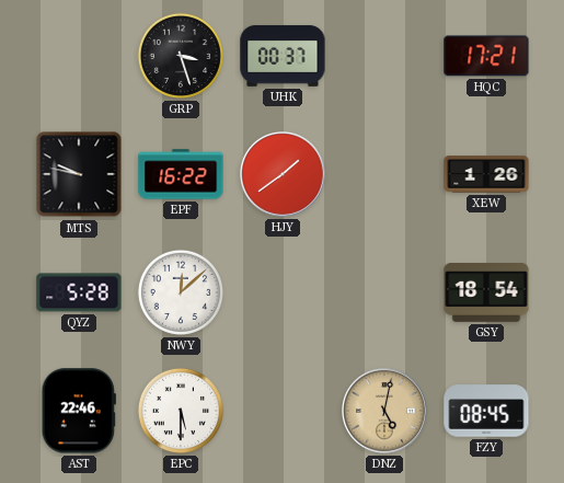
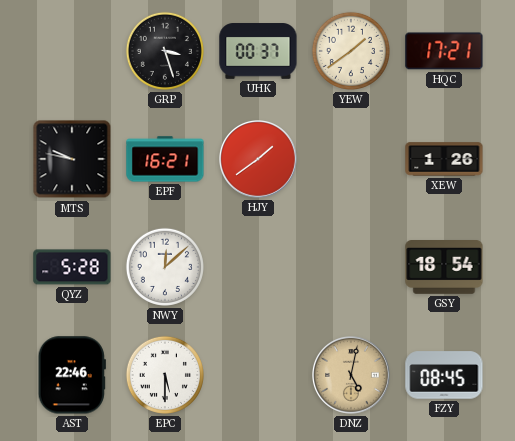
YEW: none -> 1:39
EPF: 16:22 -> 16:21
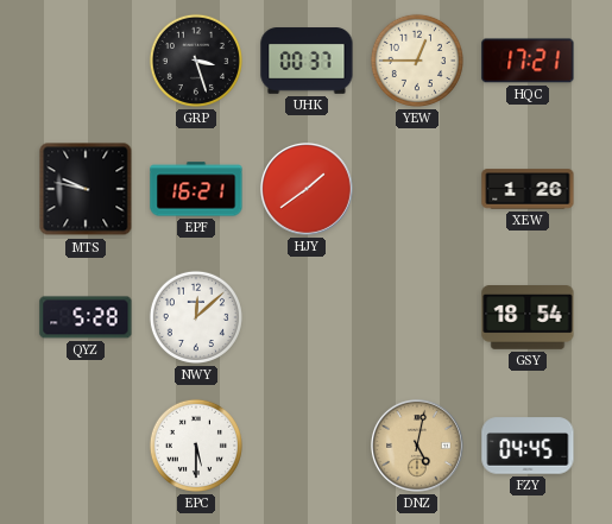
YEW: 1:39 -> 12:45
AST: 22:46 -> none
FZY: 08:45 -> 04:45
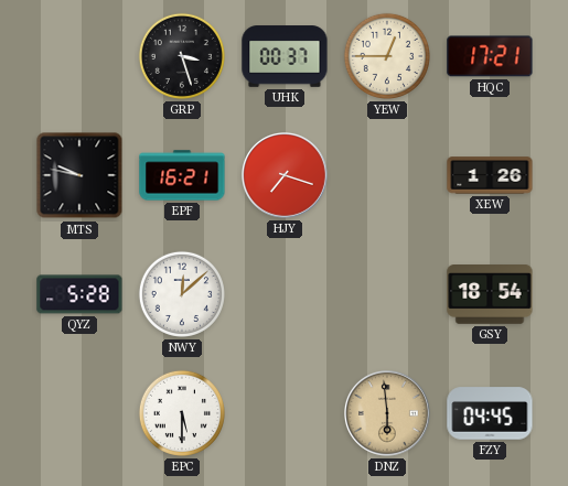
HJY: 1:39 -> 7:18
DNZ: 5:02 -> 5:59
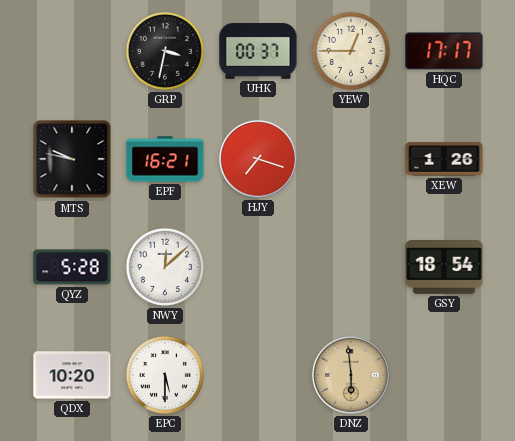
GRP: 3:27 -> 3:32
HQC: 17:21 -> 17:17
QDX: none -> 10:20
FZY: 04:45 -> none
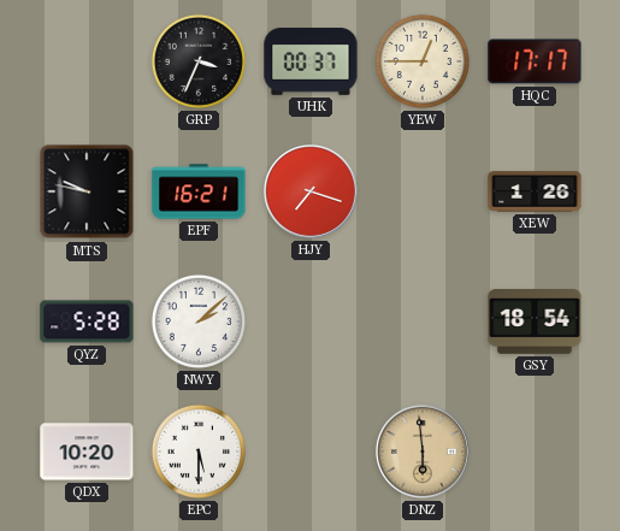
GRP: 3:32 -> 3:34
NWY: 12:08 -> 2:08
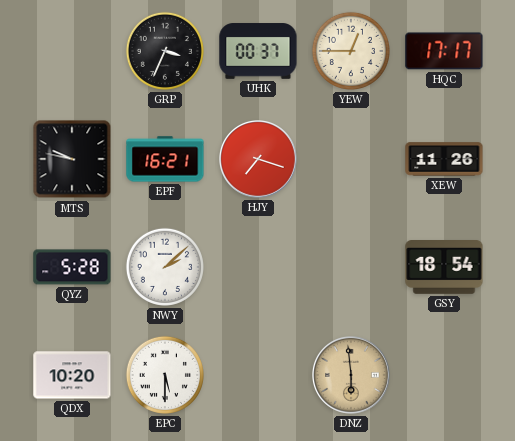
XEW: 1:26 -> 11:26
